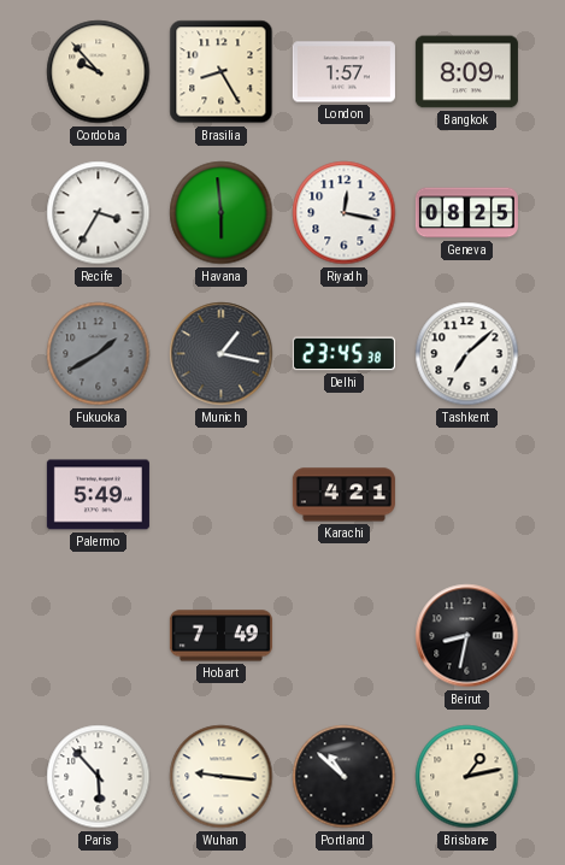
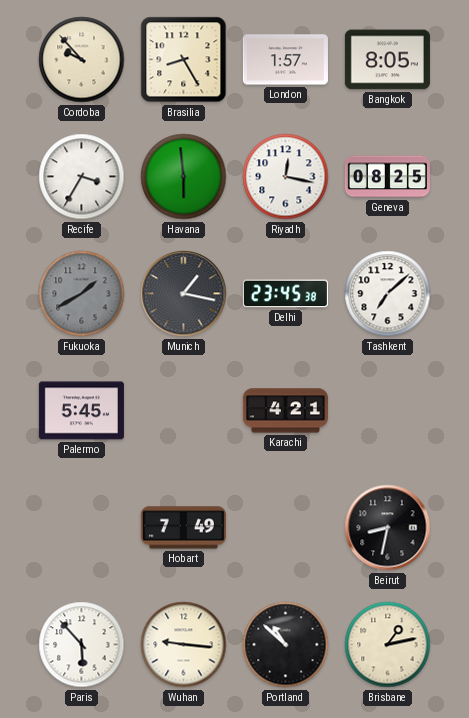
Bangkok: 8:09 -> 8:05
Palermo: 5:49 -> 5:45
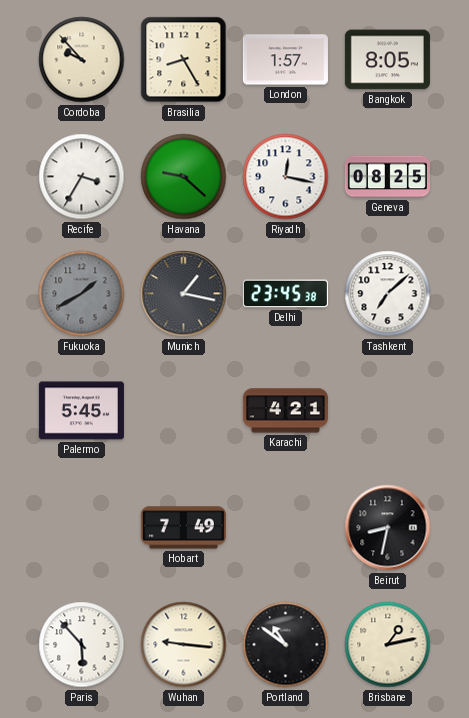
Havana: 5:59 -> 9:22
Portland: 10:52 -> 10:51
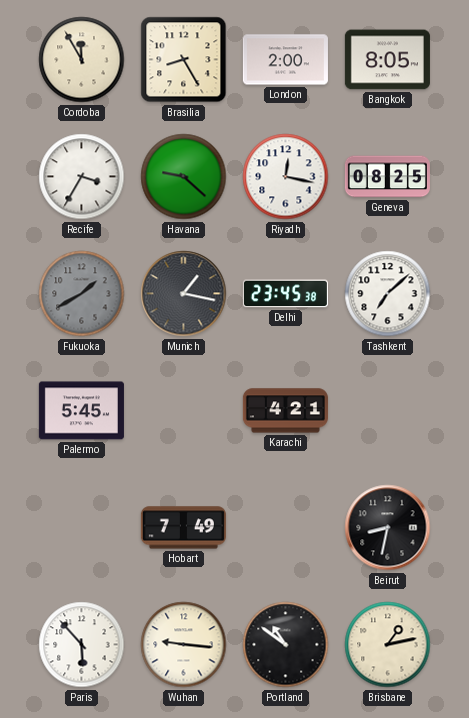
Cordoba: 9:53 -> 11:55
London: 1:57 -> 2:00
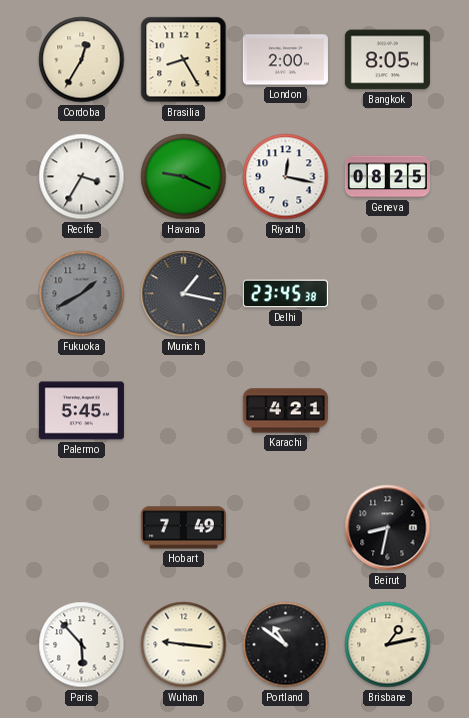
Cordoba: 11:55 -> 12:35
Havana: 9:22 -> 9:19
Tashkent: 7:08 -> none
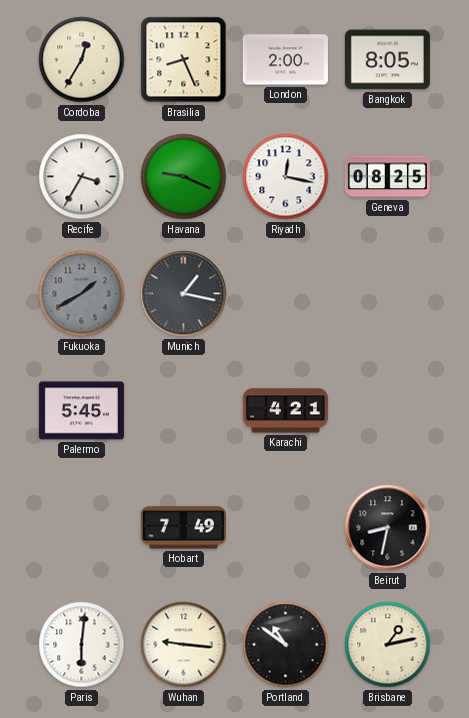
Brasilia: 8:25 -> 8:26
Delhi: 23:45 -> none
Paris: 5:53 -> 6:01
